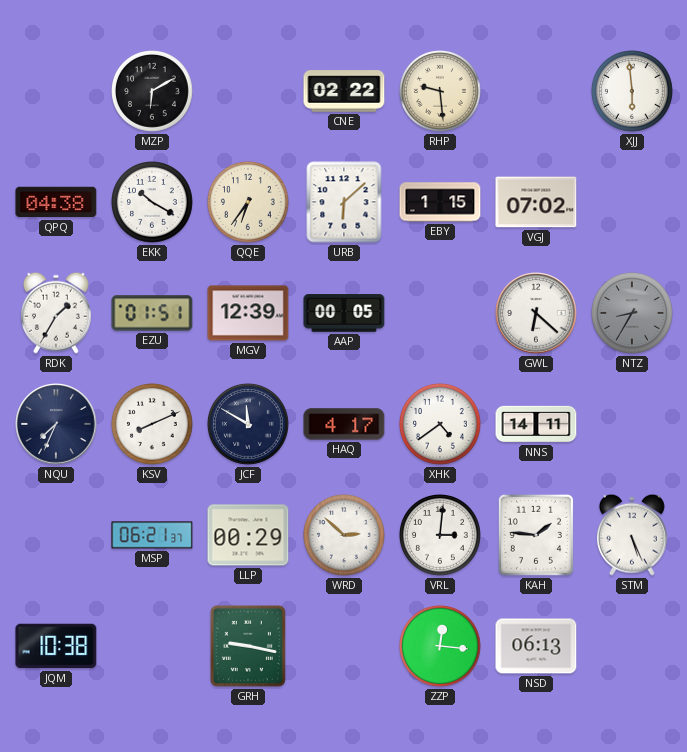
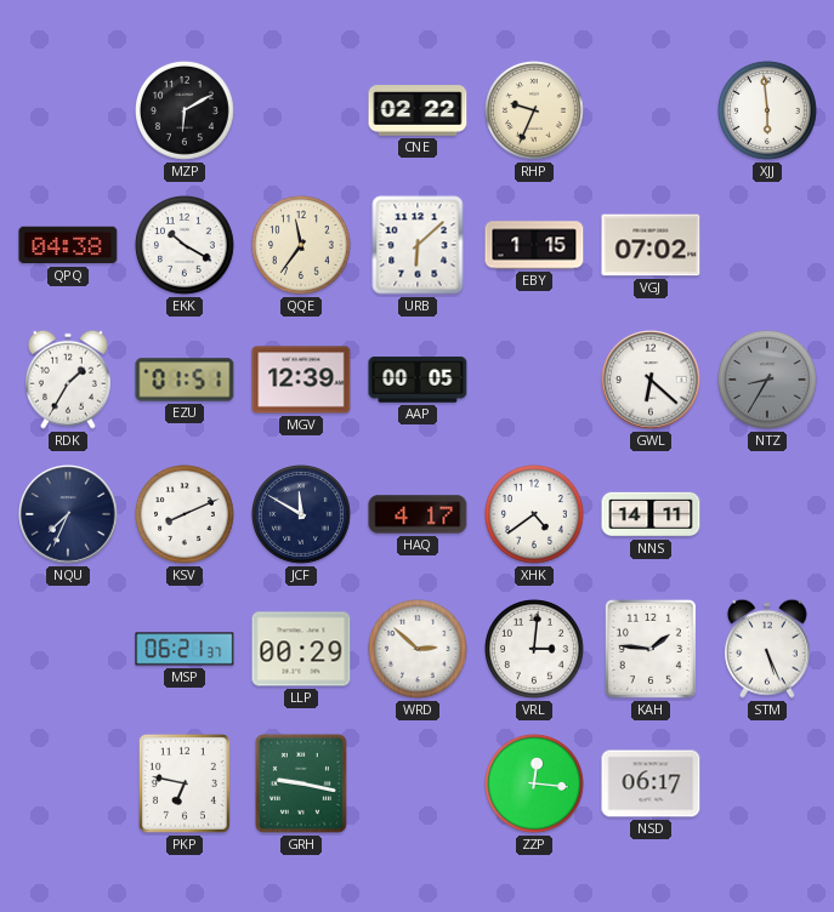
RHP: 9:29 -> 9:34
QQE: 6:36 -> 11:36
JQM: 10:38 -> none
PKP: none -> 6:47
NSD: 06:13 -> 06:17
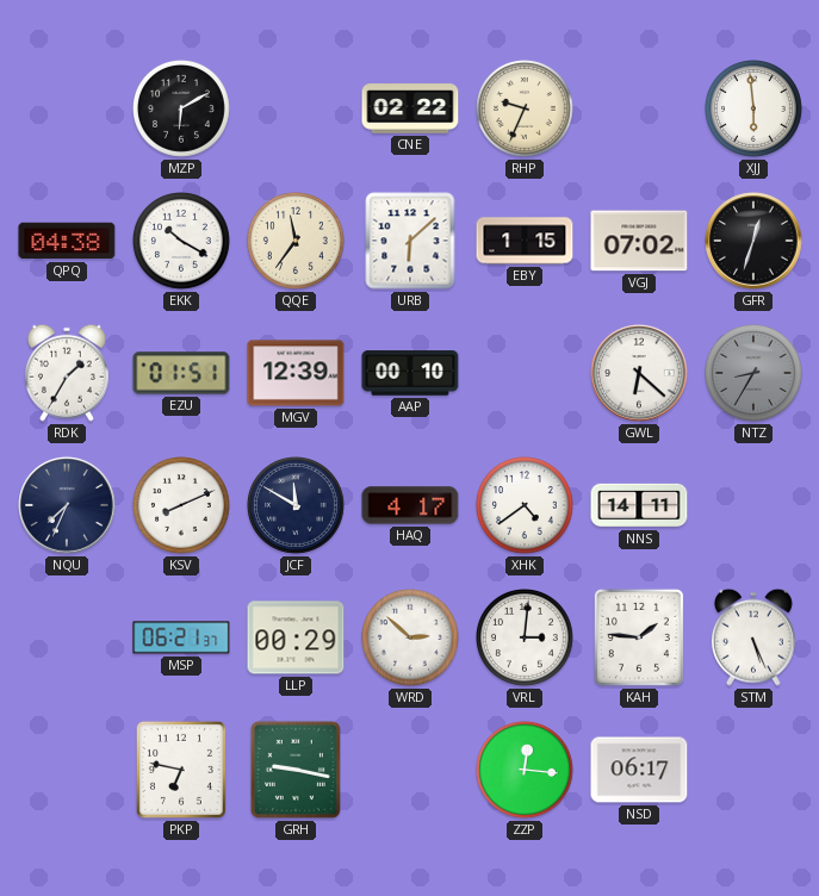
GFR: none -> 12:33
AAP: 00:05 -> 00:10
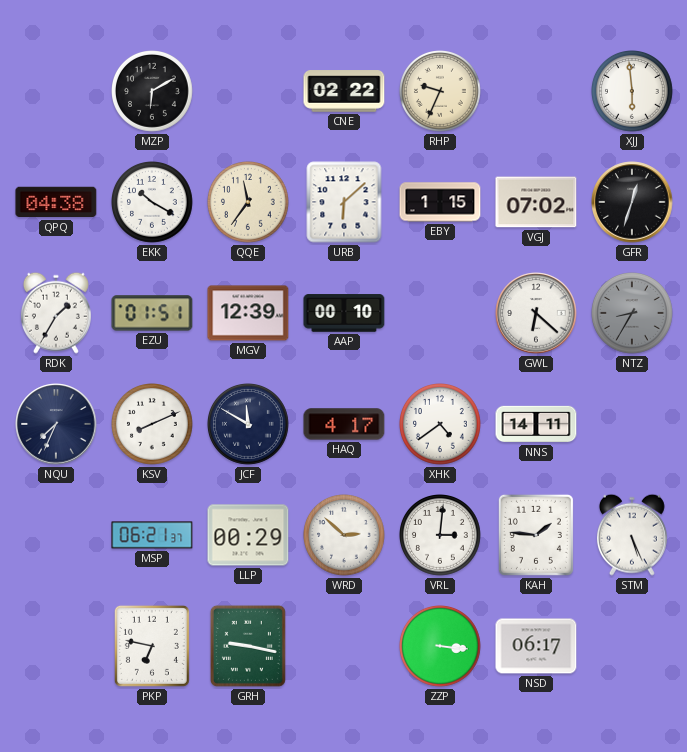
ZZP: 12:16 -> 3:16
